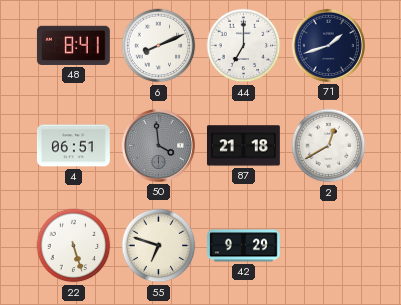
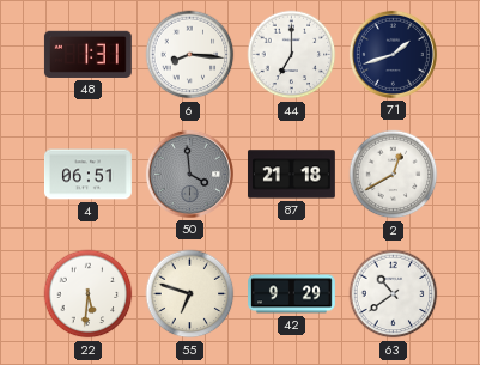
48: 8:41 -> 1:31
6: 8:11 -> 8:16
22: 5:27 -> 5:31
63: none -> 10:39
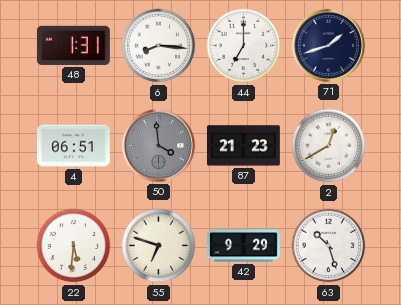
87: 21:18 -> 21:23
63: 10:39 -> 10:27
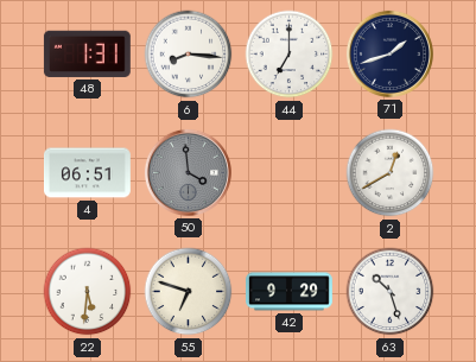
87: 21:23 -> none
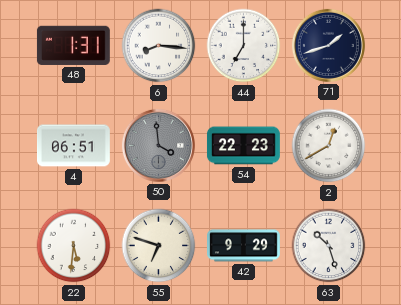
54: none -> 22:23
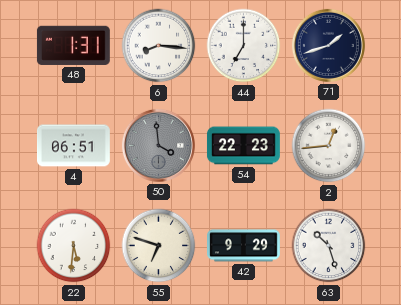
2: 12:40 -> 12:44
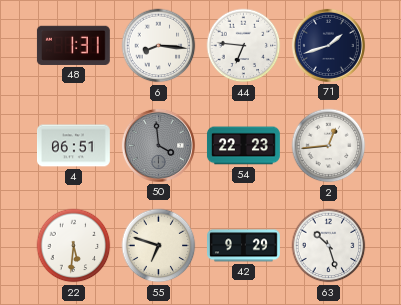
44: 7:00 -> 6:46
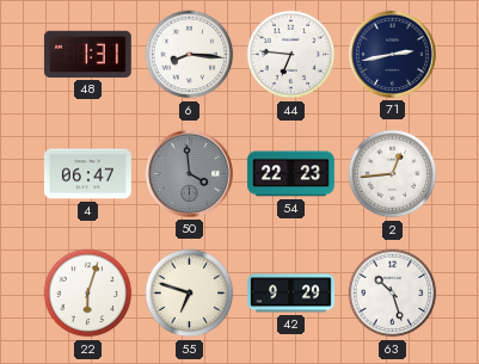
71: 1:42 -> 2:43
4: 06:51 -> 06:47
22: 5:31 -> 6:03
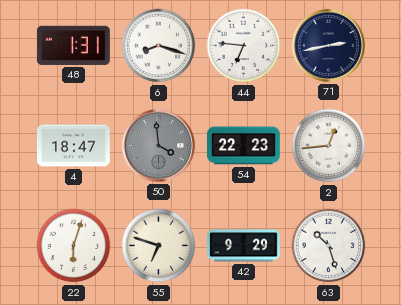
6: 8:16 -> 8:18
4: 06:47 -> 18:47
